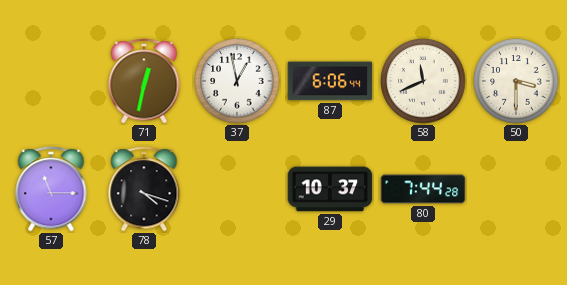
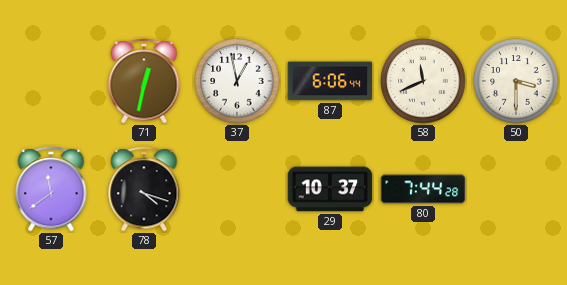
57: 11:15 -> 11:39
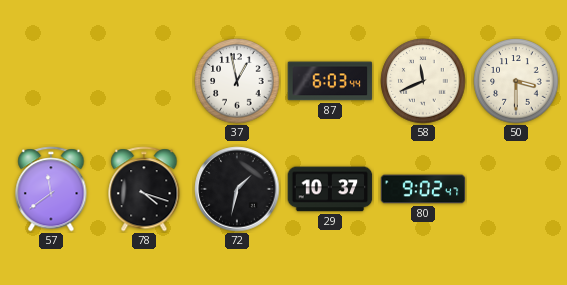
71: 12:32 -> none
87: 6:06 -> 6:03
72: none -> 1:32
80: 7:44 -> 9:02
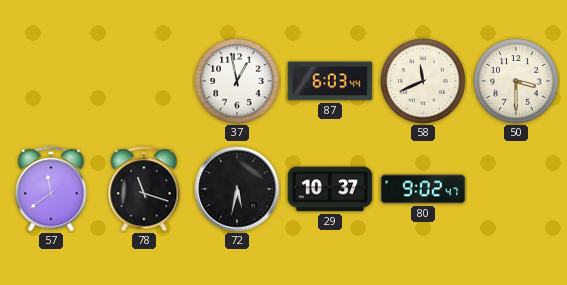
78: 4:18 -> 11:18
72: 1:32 -> 5:32
